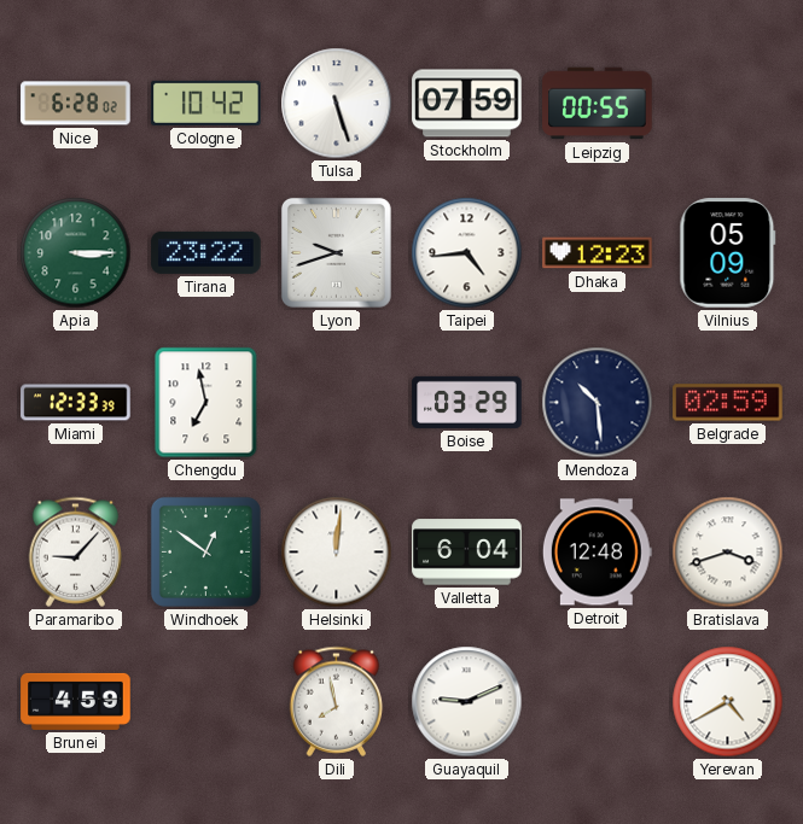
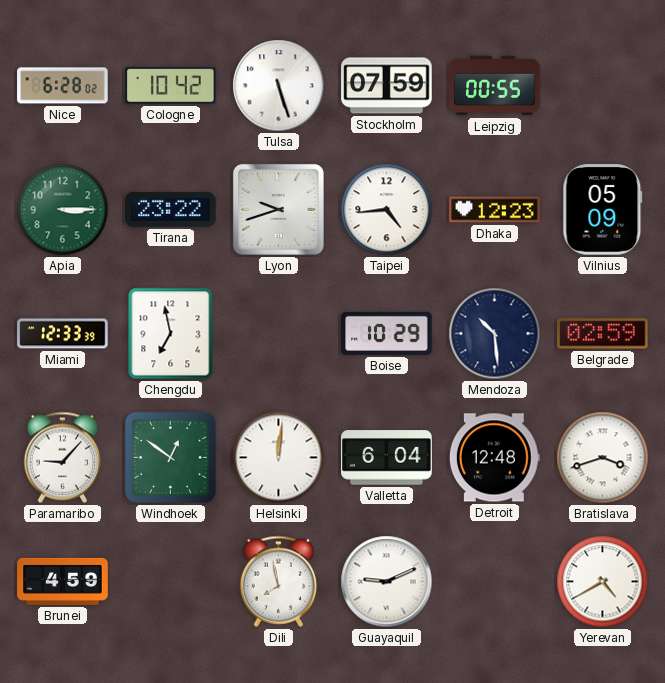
Boise: 03:29 -> 10:29
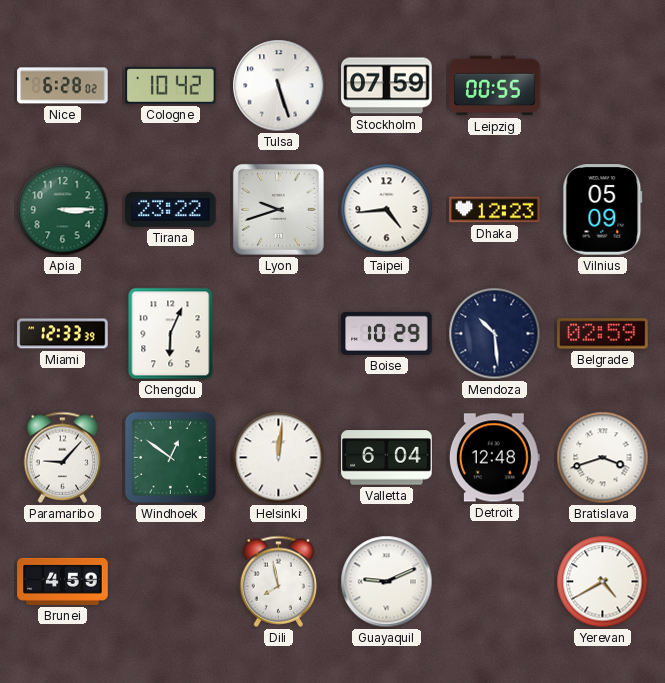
Chengdu: 6:58 -> 6:04
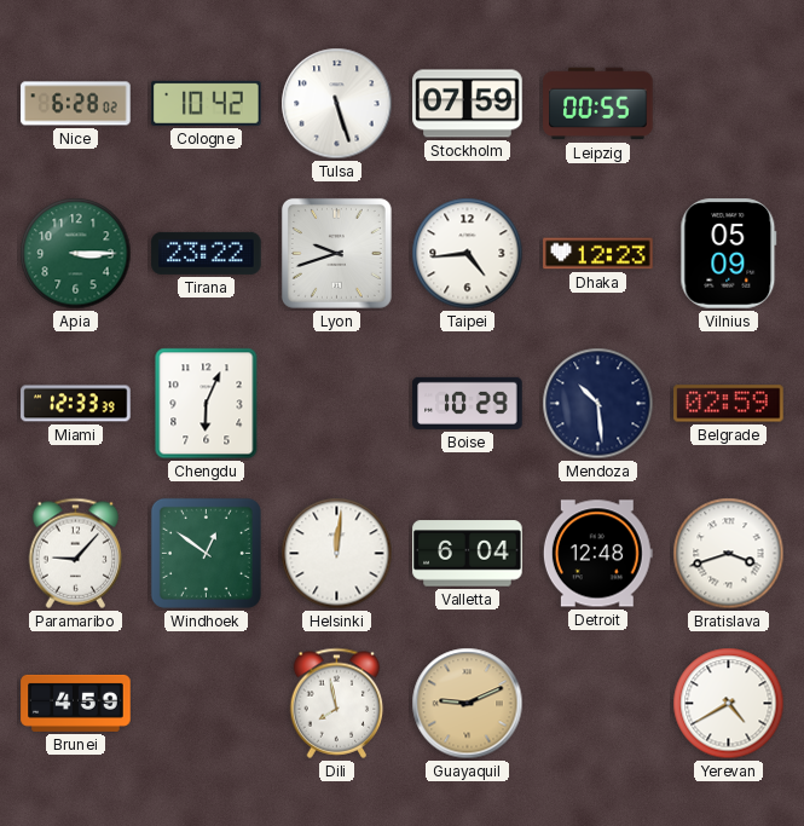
Guayaquil dial: white -> champagne
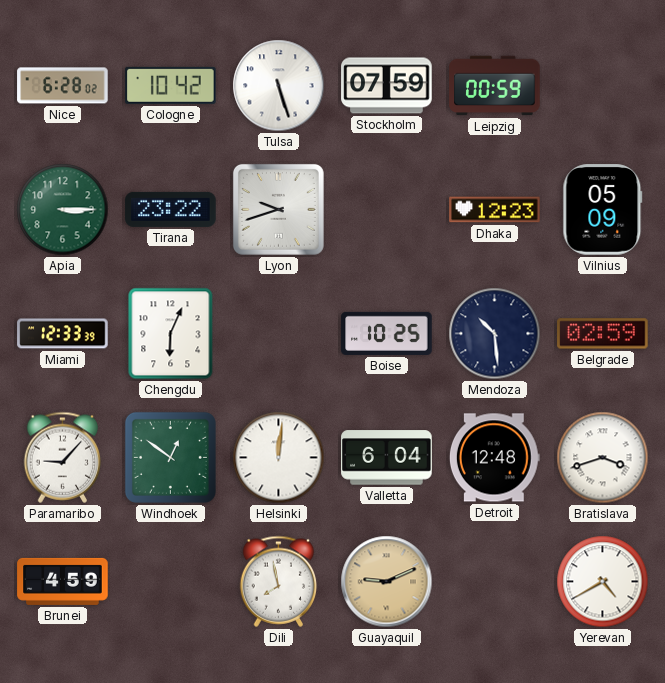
Leipzig: 00:55 -> 00:59
Taipei: 4:44 -> none
Boise: 10:29 -> 10:25
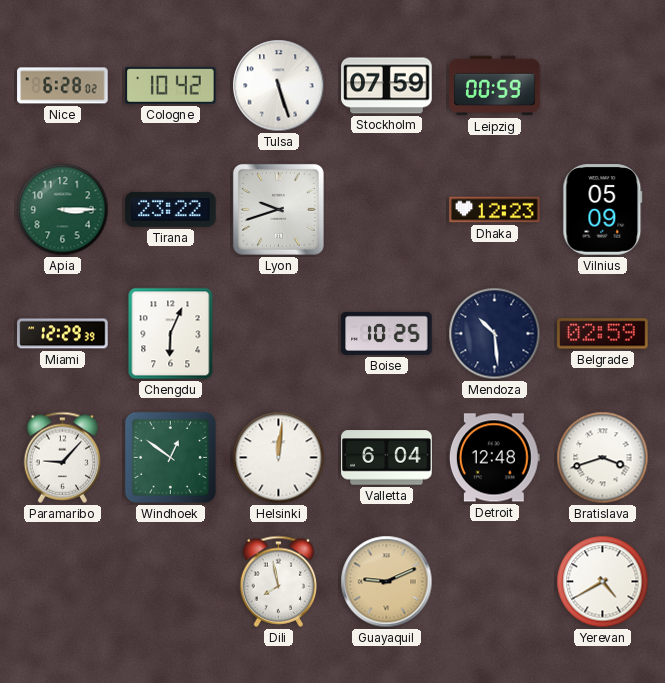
Miami: 12:33 -> 12:29
Brunei: 4:59 -> none
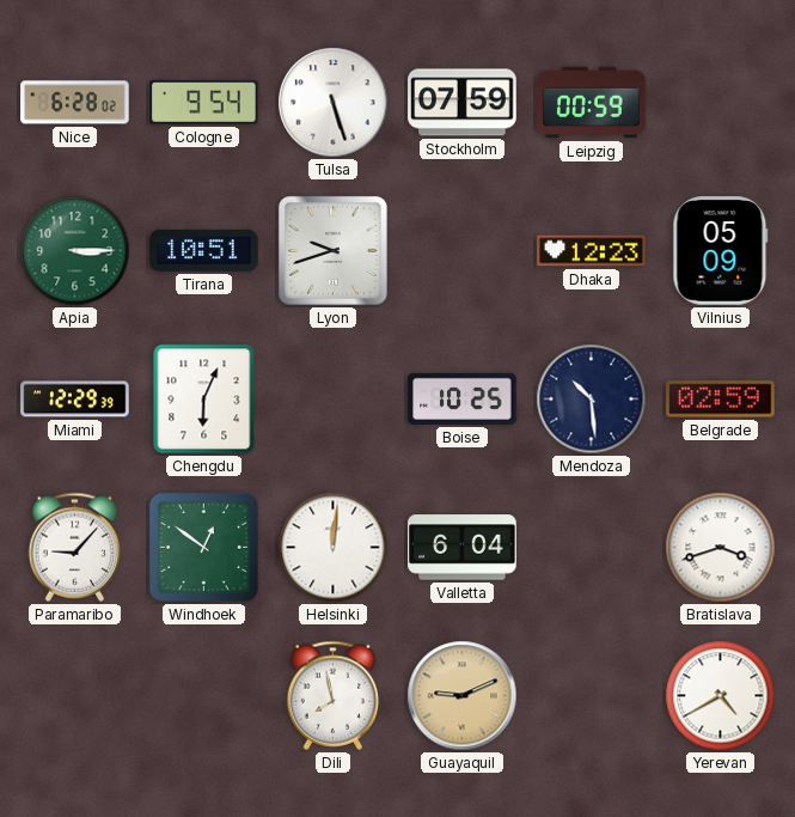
Cologne: 10:42 -> 9:54
Tirana: 23:22 -> 10:51
Detroit: 12:48 -> none
